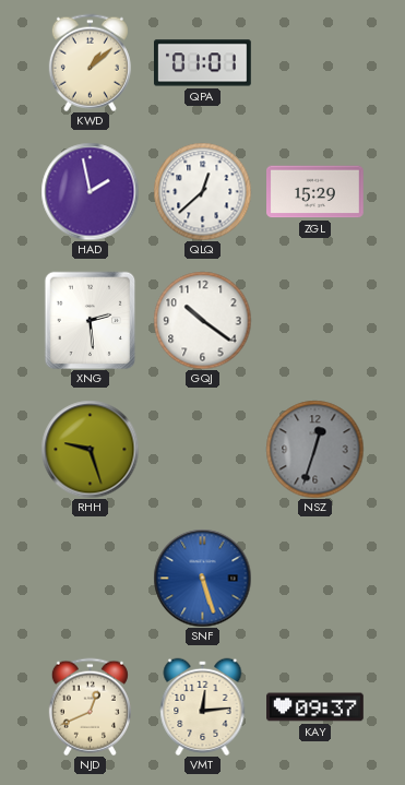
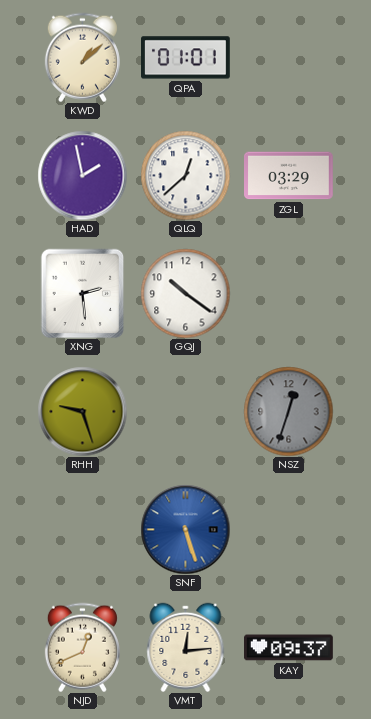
ZGL: 15:29 -> 03:29
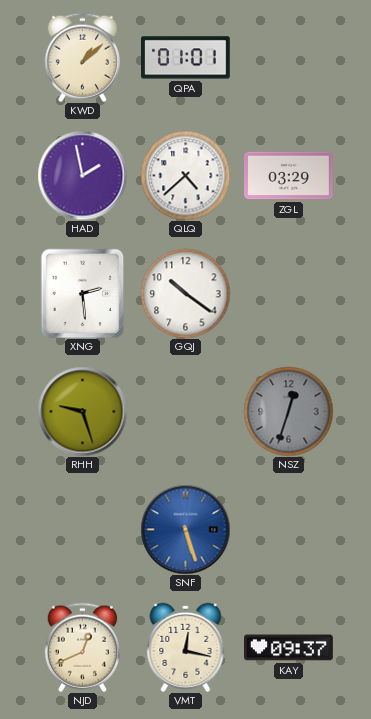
QLQ: 12:38 -> 4:38
VMT: 12:14 -> 12:17
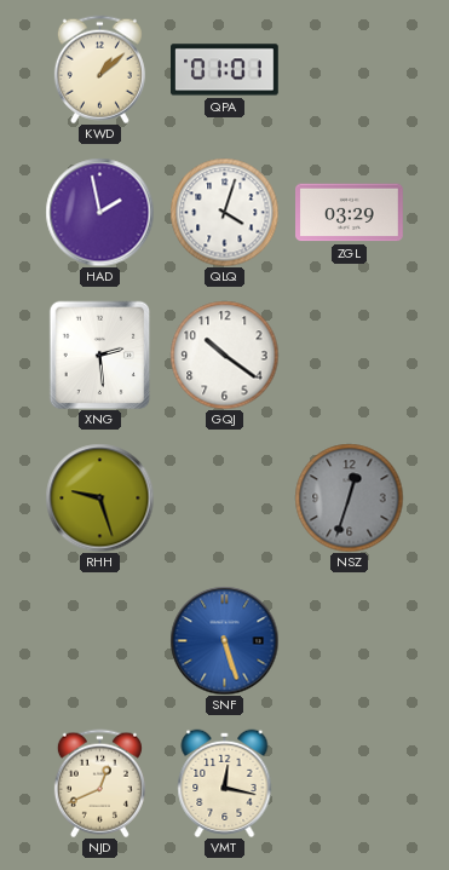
QLQ: 4:38 -> 4:03
KAY: 09:37 -> none
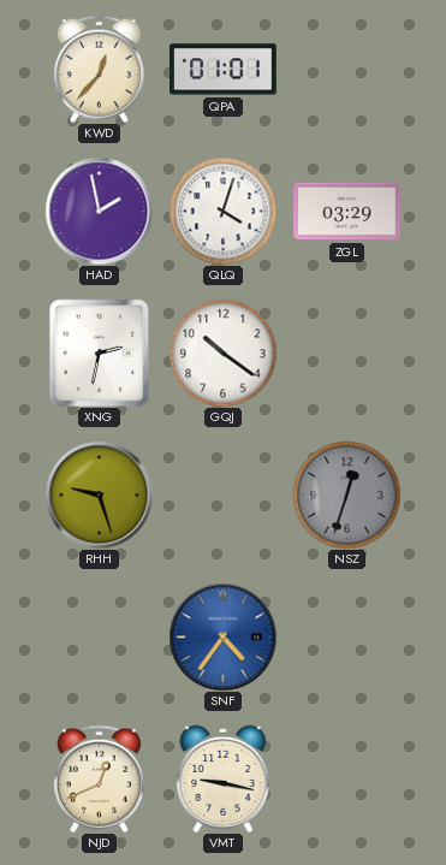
KWD: 1:08 -> 12:37
XNG: 2:29 -> 2:32
SNF: 5:27 -> 4:36
VMT: 12:17 -> 9:17
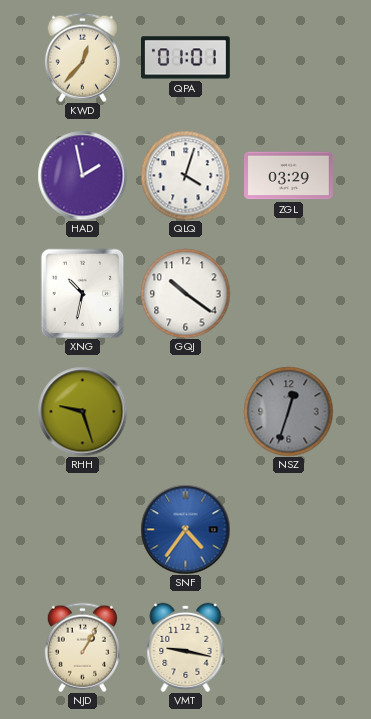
XNG: 2:32 -> 10:32
NJD: 12:41 -> 1:05
